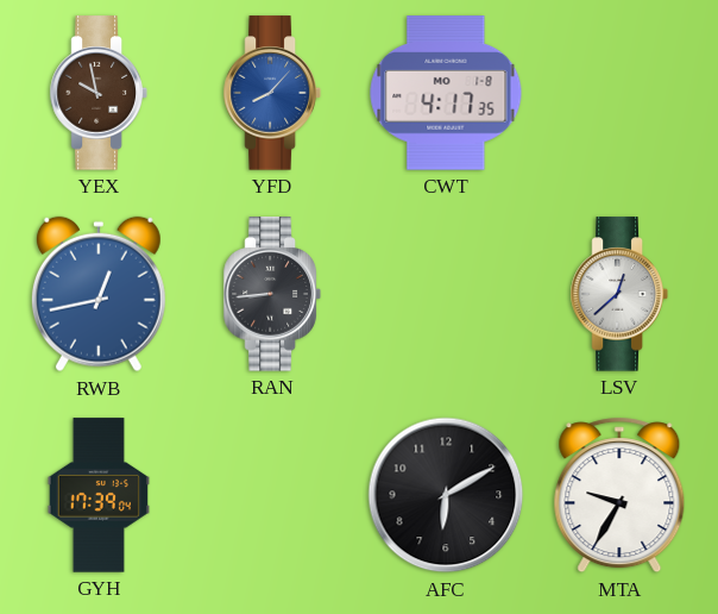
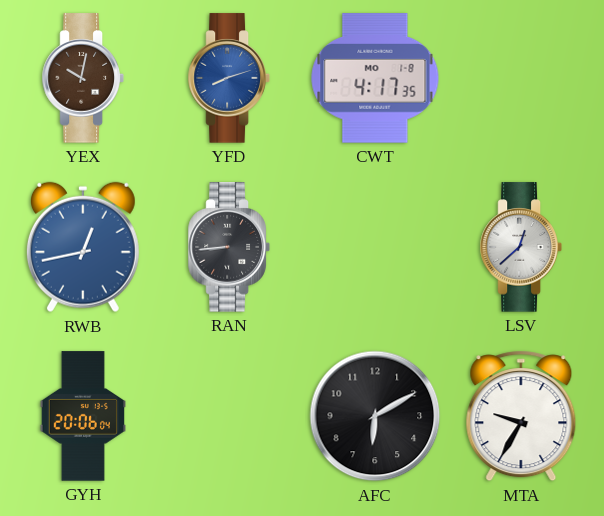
YEX: 9:58 -> 10:02
YFD: 8:07 -> 8:12
GYH: 17:39 -> 20:06
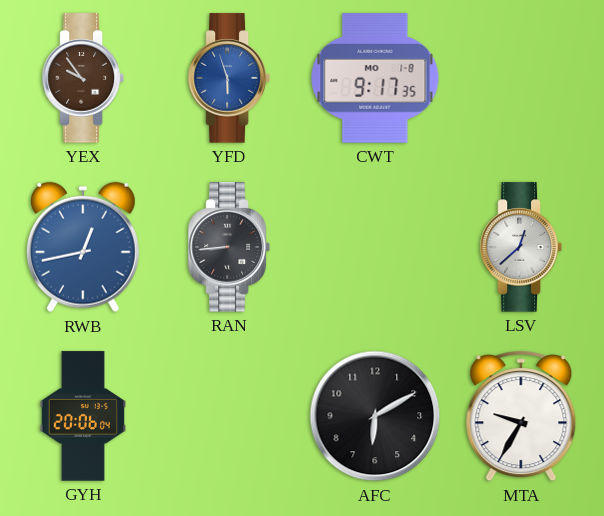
YEX: 10:02 -> 9:54
YFD: 8:12 -> 5:57
CWT: 4:17 -> 9:17
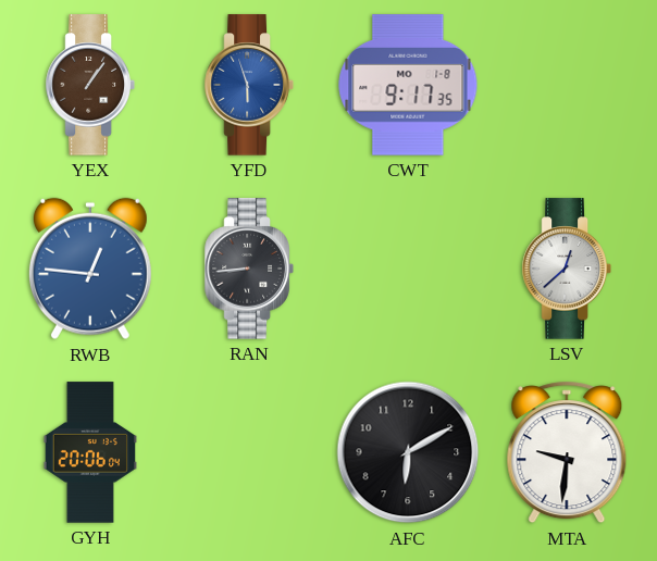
YEX: 9:54 -> 1:06
RWB: 12:43 -> 12:46
MTA: 9:35 -> 9:31
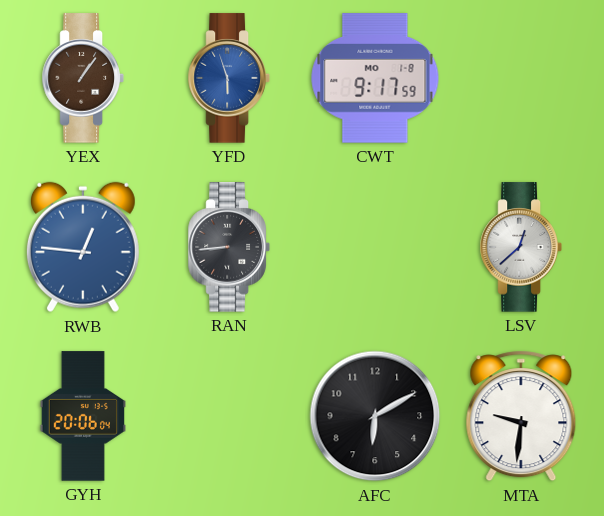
CWT: 9:17:35 -> 9:17:59
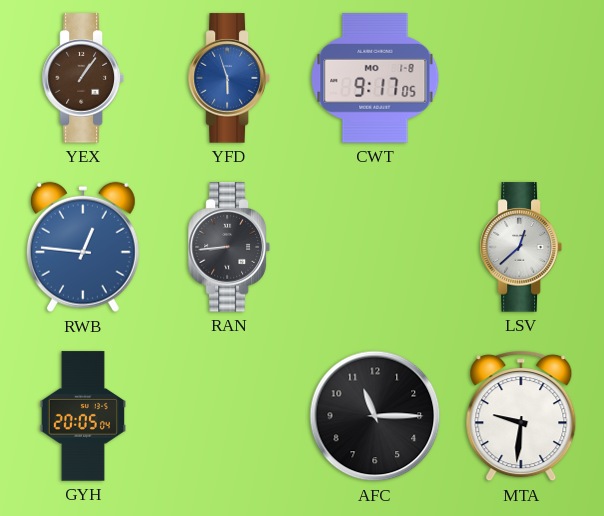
CWT: 9:17:59 -> 9:17:05
GYH: 20:06 -> 20:05
AFC: 6:10 -> 11:15
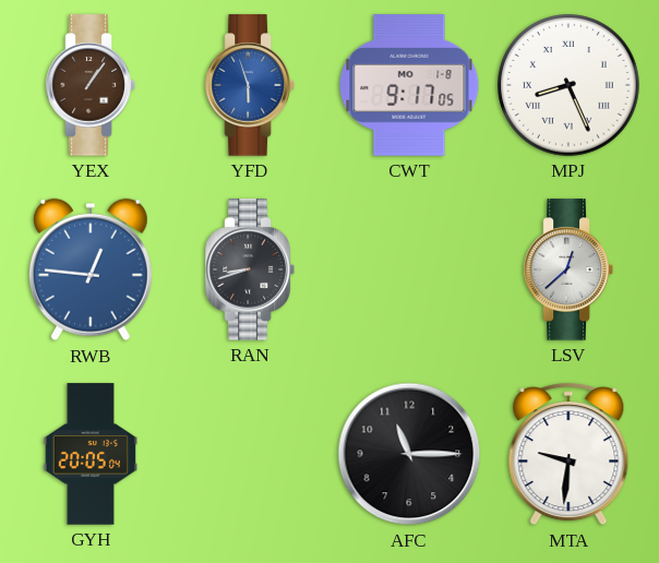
MPJ: none -> 8:26
RAN: 8:44 -> 8:42
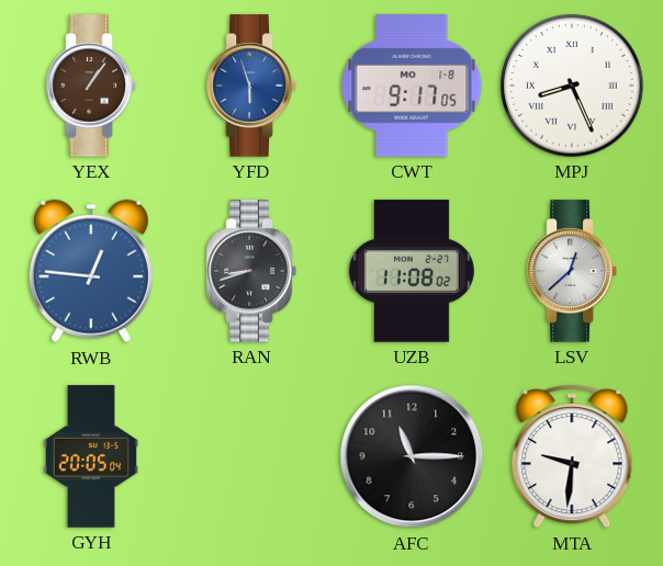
UZB: none -> 11:08
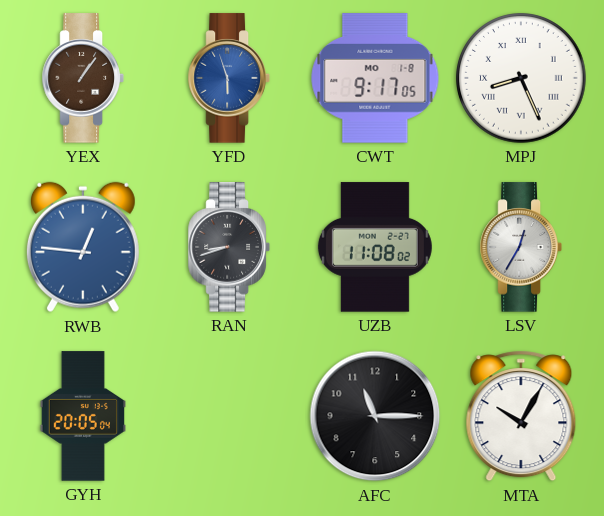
LSV: 12:38 -> 12:35
MTA: 9:31 -> 10:05
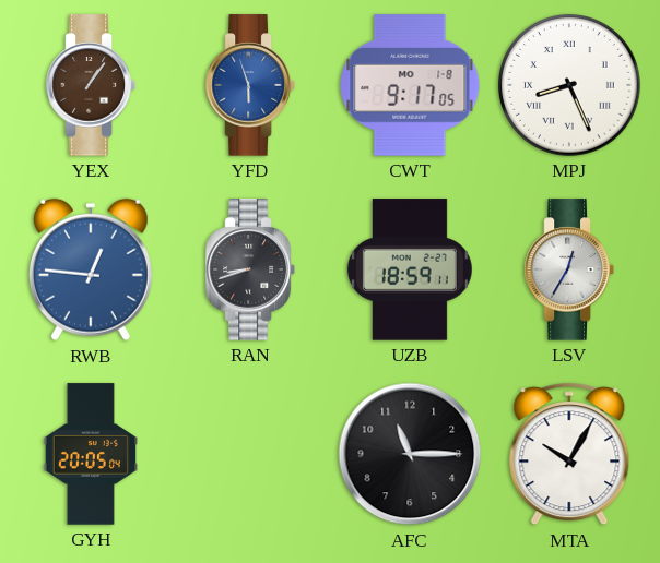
UZB: 11:08 -> 18:59
